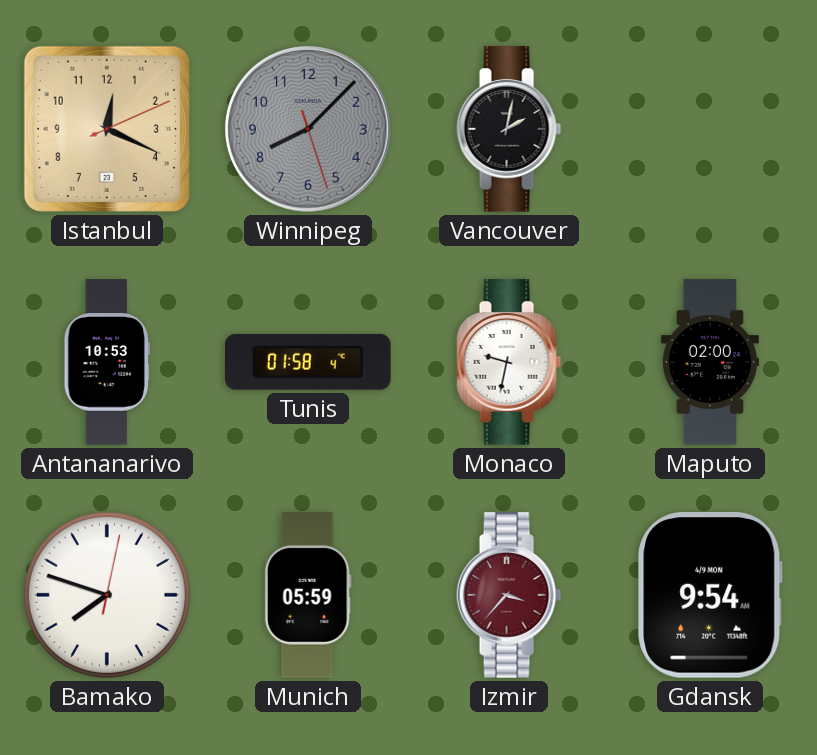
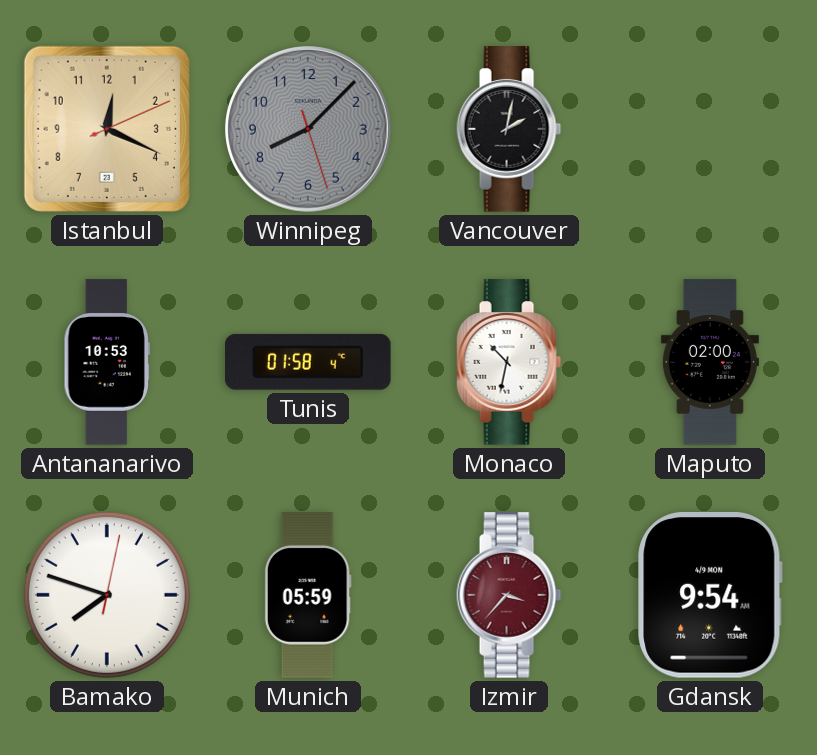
Monaco: 9:32 -> 10:32
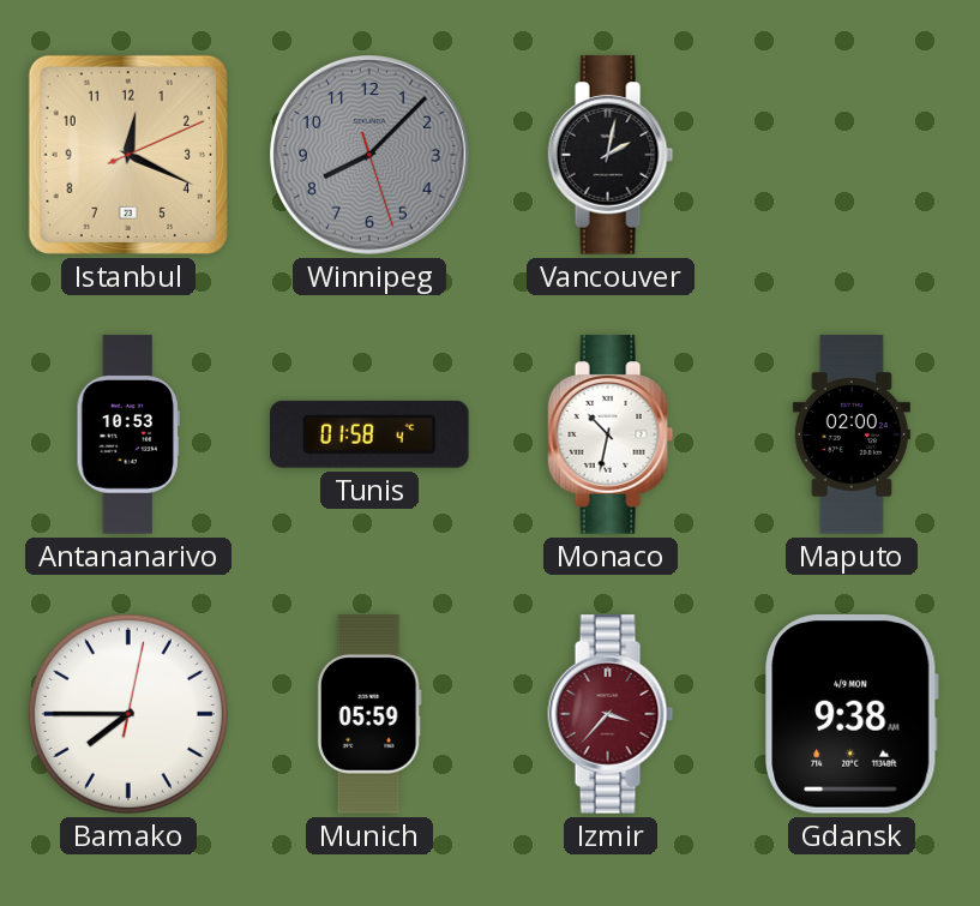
Bamako: 7:48 -> 7:45
Gdansk: 9:54 -> 9:38
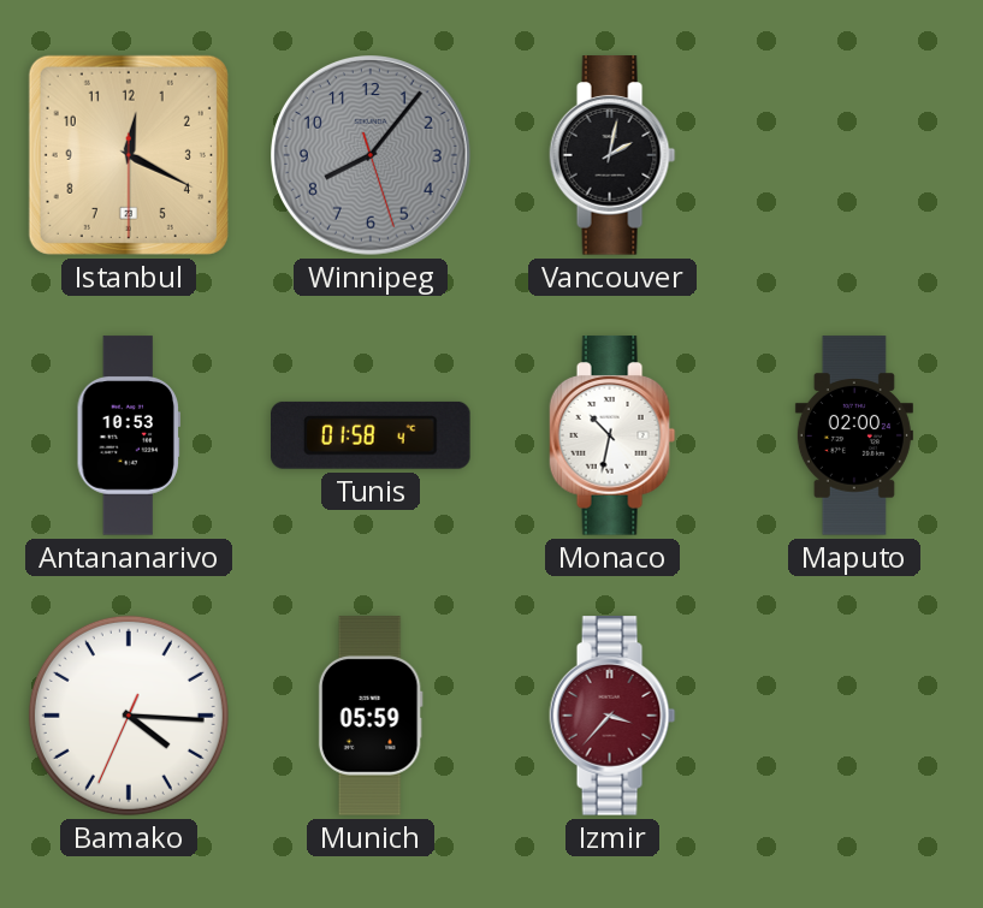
Istanbul: 12:19:11 -> 12:19:30
Winnipeg: 8:07 -> 8:06
Bamako: 7:45 -> 4:15
Gdansk: 9:38 -> none
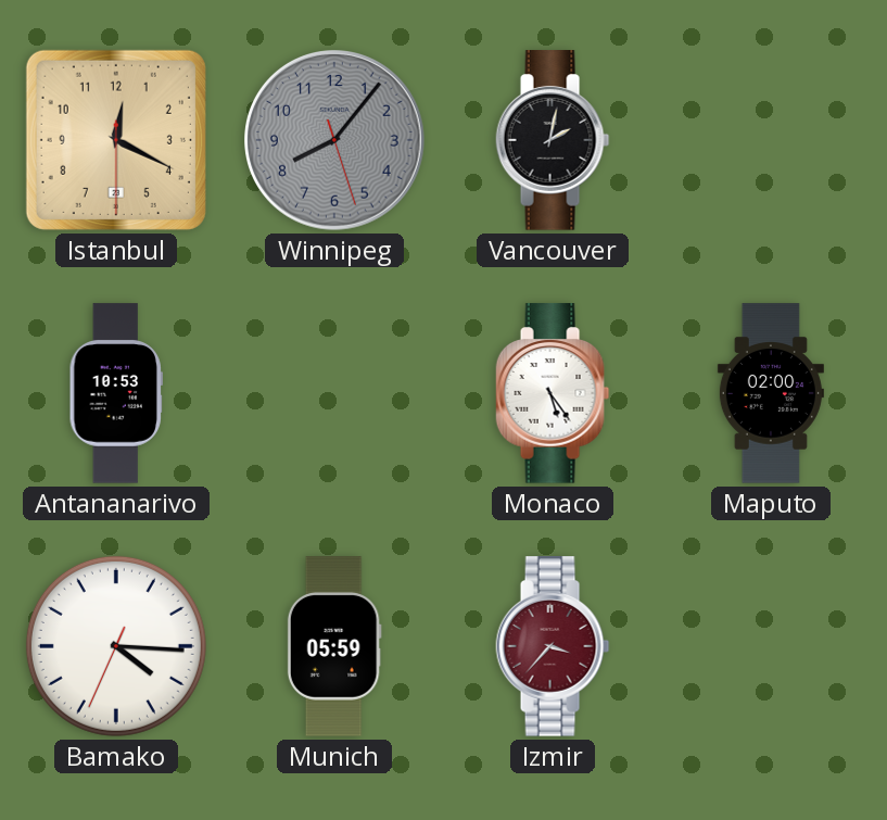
Tunis: 01:58 -> none
Monaco: 10:32 -> 5:24
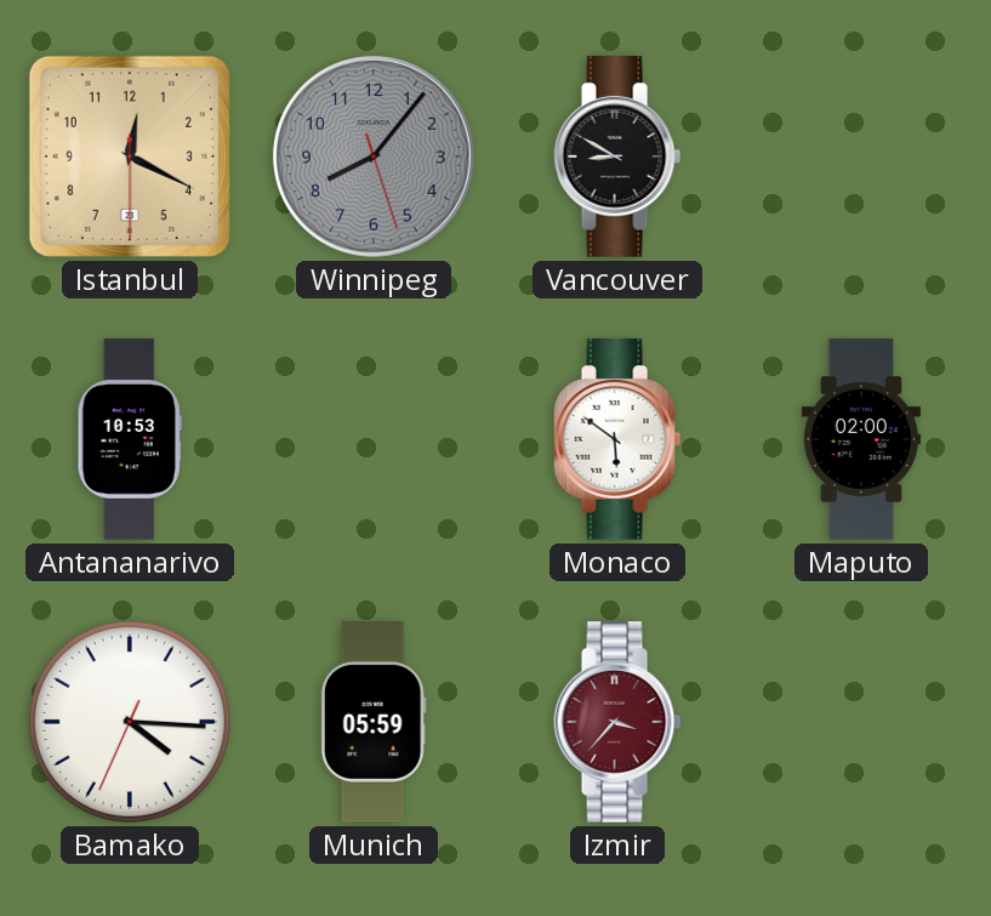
Vancouver: 2:02 -> 8:50
Monaco: 5:24 -> 5:51
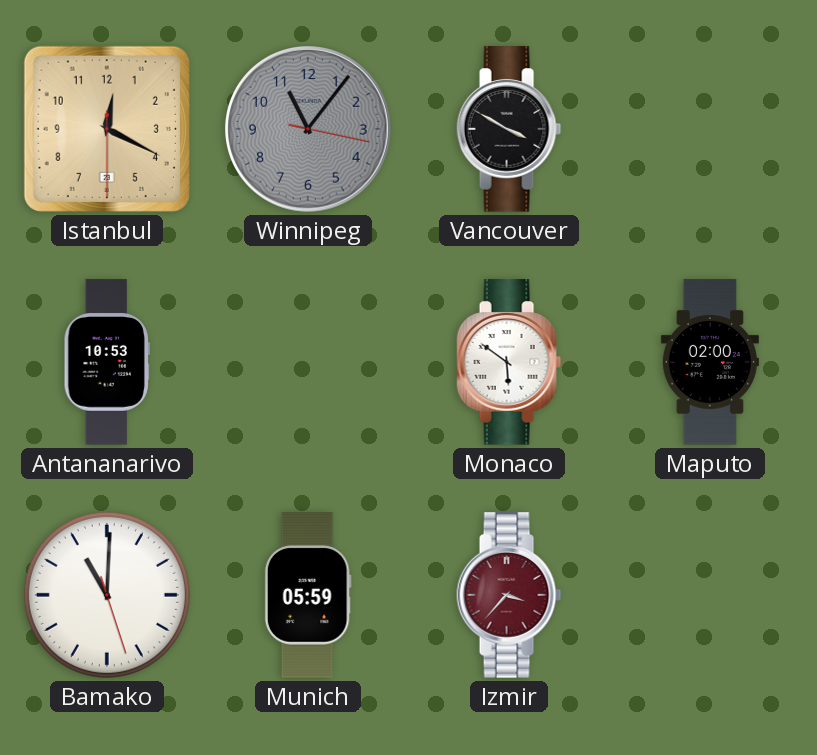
Winnipeg: 8:06 -> 11:06
Vancouver: 8:50 -> 3:50
Bamako: 4:15 -> 11:00
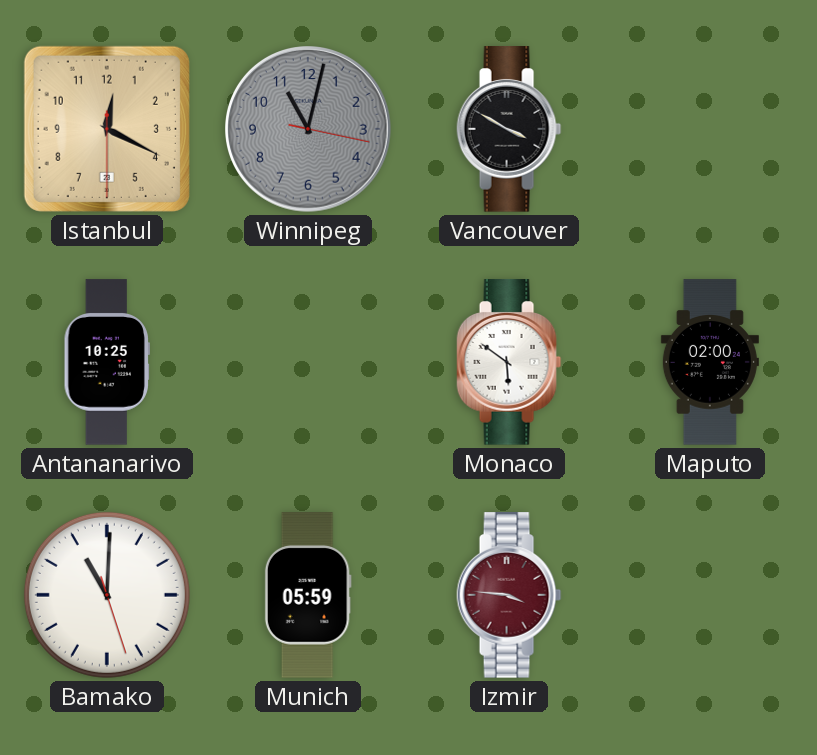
Winnipeg: 11:06 -> 11:02
Antananarivo: 10:53 -> 10:25
Izmir: 3:37 -> 3:46
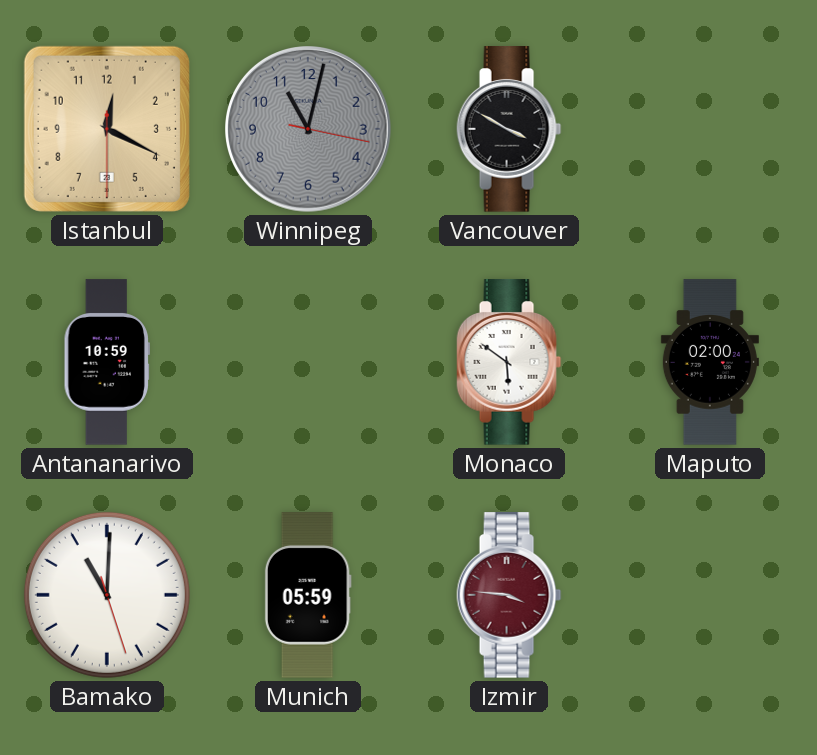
Antananarivo: 10:25 -> 10:59
